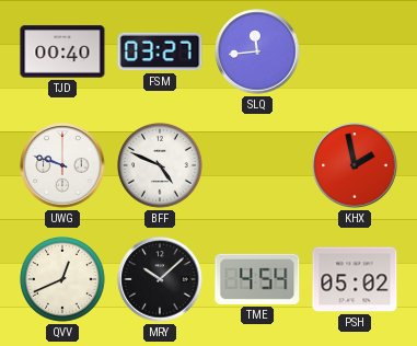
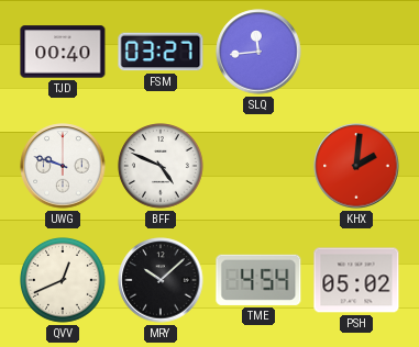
KHX: 1:58 -> 2:01
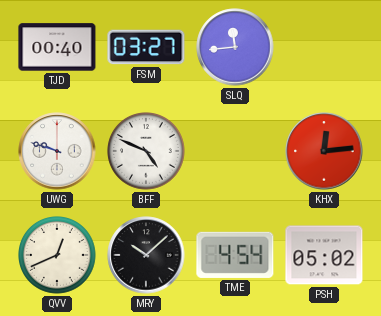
KHX: 2:01 -> 12:14
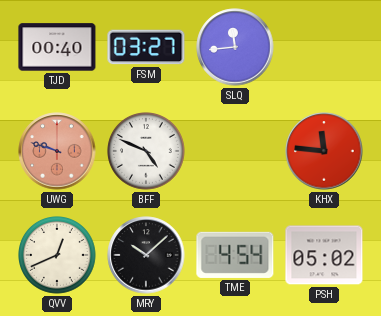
UWG dial: white -> salmon
KHX: 12:14 -> 11:46
